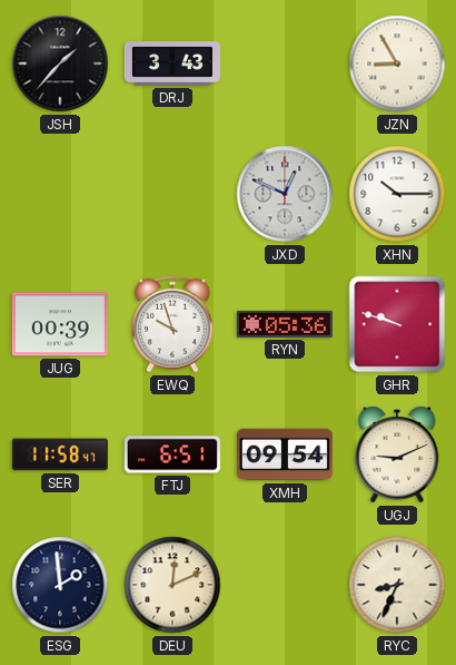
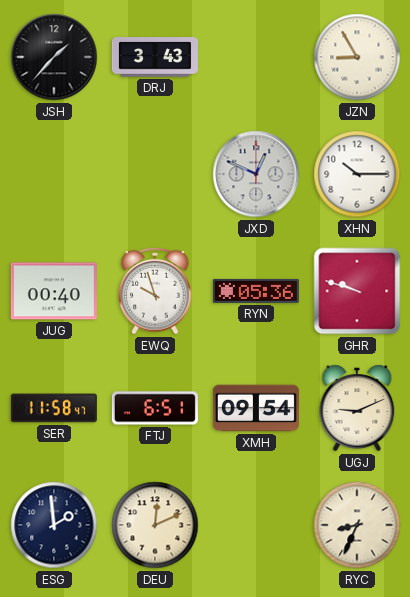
JUG: 00:39 -> 00:40
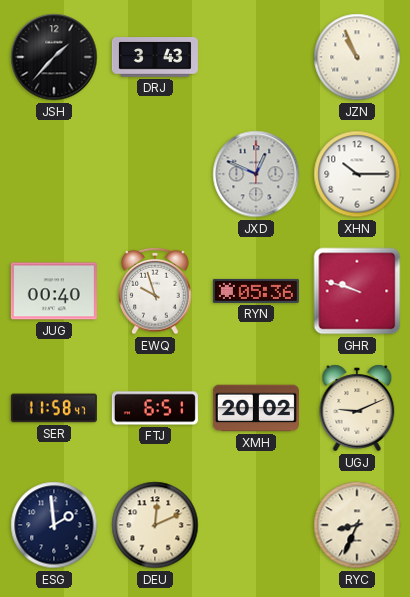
JZN: 8:55 -> 10:56
XMH: 09:54 -> 20:02
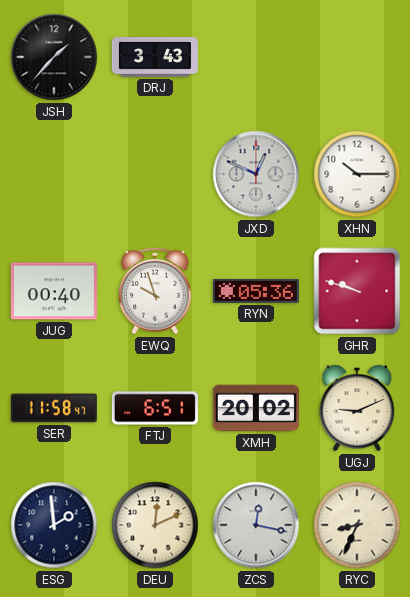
JZN: 10:56 -> none
ZCS: none -> 12:17
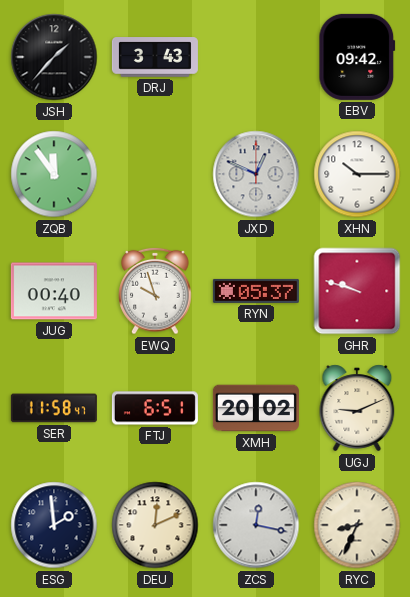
EBV: none -> 09:42
ZQB: none -> 11:54
RYN: 05:36 -> 05:37
